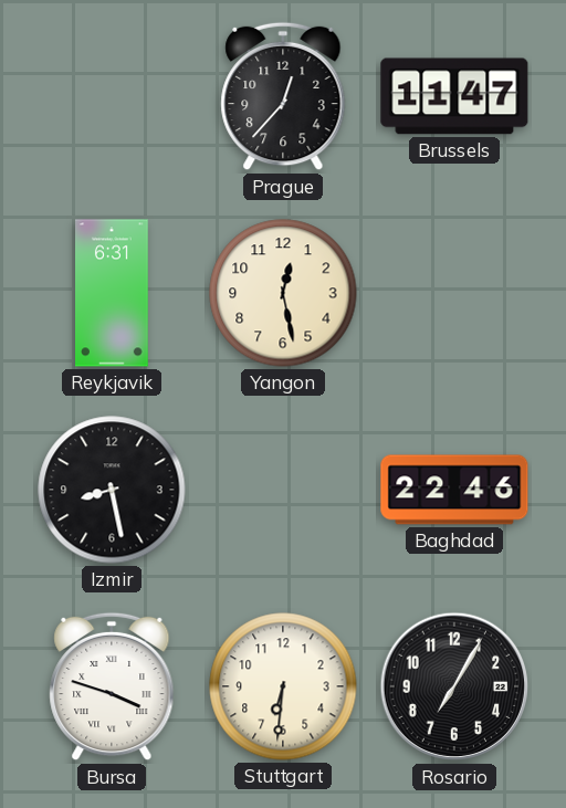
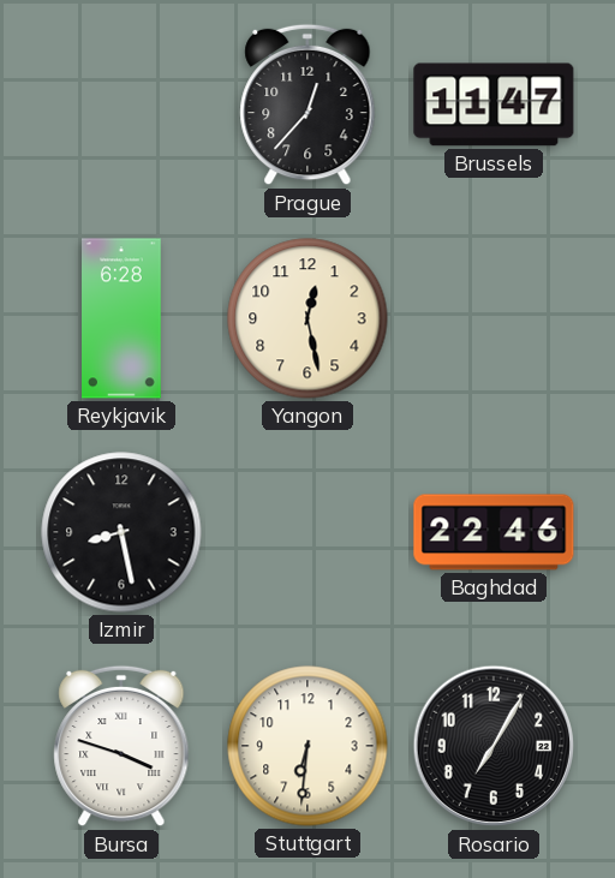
Reykjavik: 6:31 -> 6:28
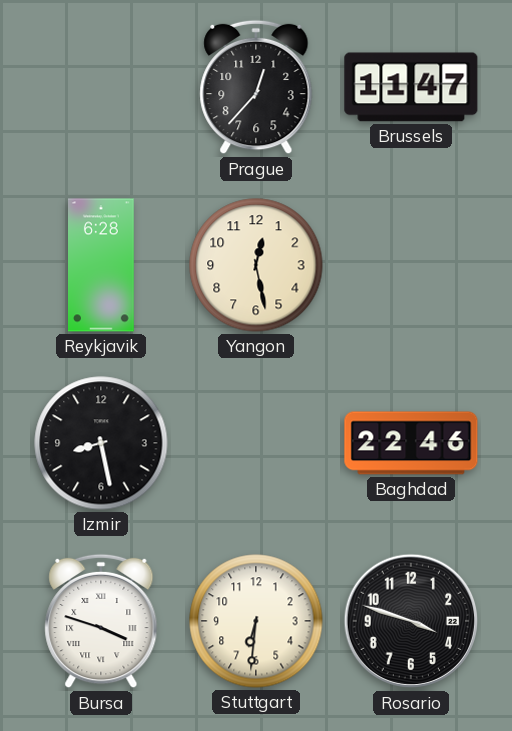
Rosario: 7:05 -> 3:48
